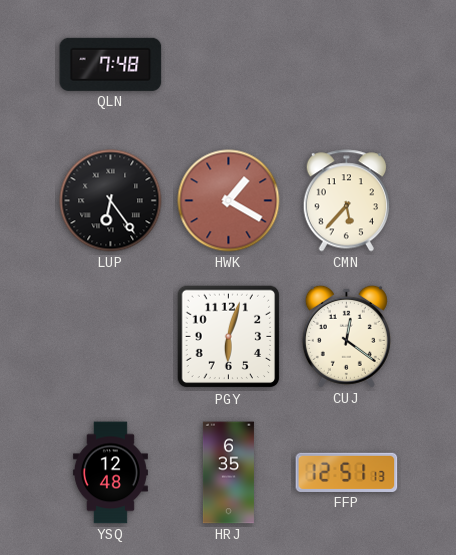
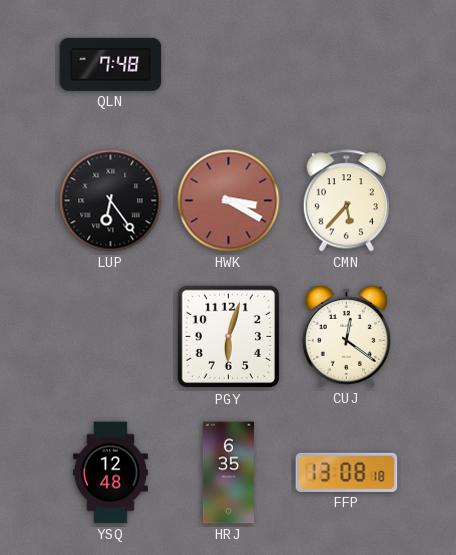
HWK: 1:20 -> 3:20
FFP: 12:51 -> 13:08
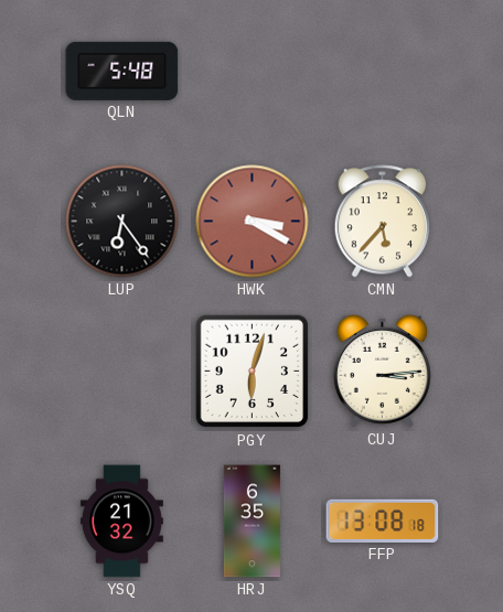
QLN: 7:48 -> 5:48
CUJ: 12:21 -> 3:14
YSQ: 12:48 -> 21:32
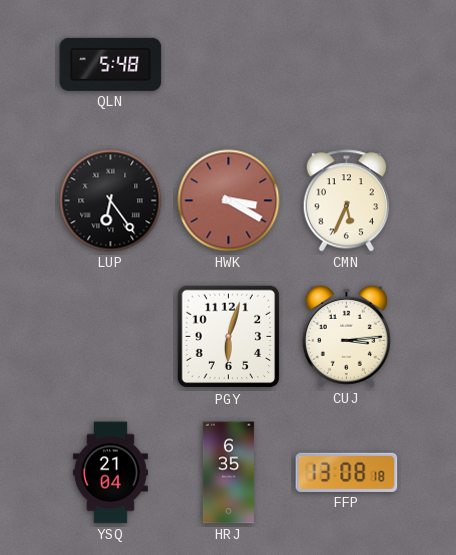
CMN: 5:37 -> 5:34
YSQ: 21:32 -> 21:04
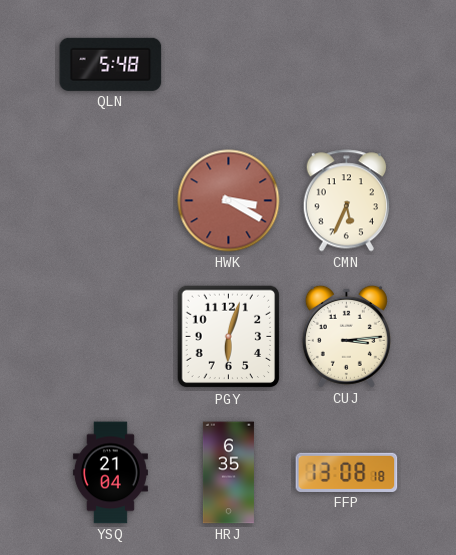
LUP: 6:24 -> none
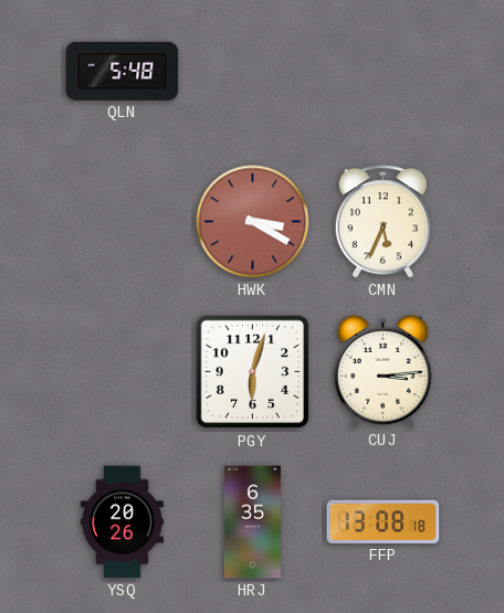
YSQ: 21:04 -> 20:26
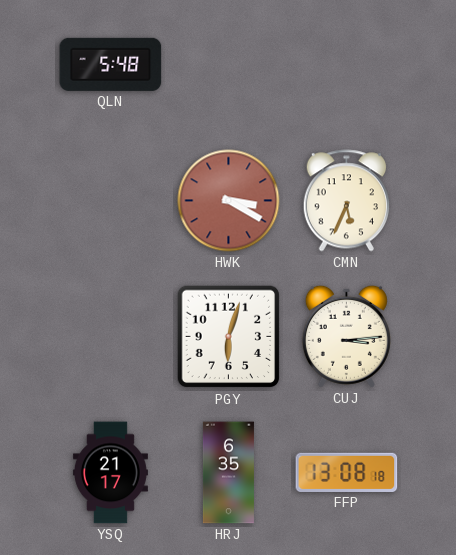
YSQ: 20:26 -> 21:17
